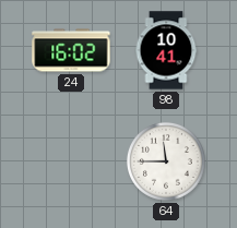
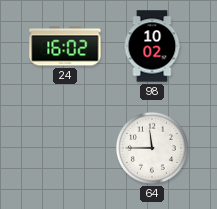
98: 10:41 -> 10:02
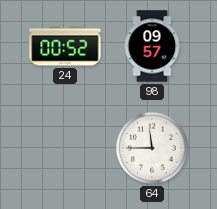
24: 16:02 -> 00:52
98: 10:02 -> 09:57
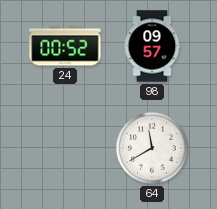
64: 11:45 -> 11:40
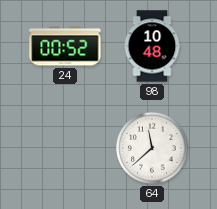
98: 09:57 -> 10:48
64: 11:40 -> 11:38
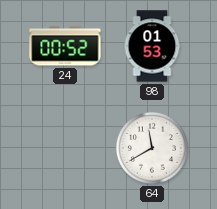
98: 10:48 -> 01:53
64: 11:38 -> 11:40
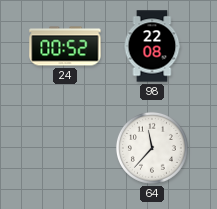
98: 01:53 -> 22:08
64: 11:40 -> 11:37
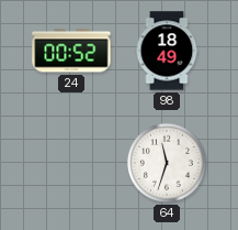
98: 22:08 -> 18:49
64: 11:37 -> 11:33
